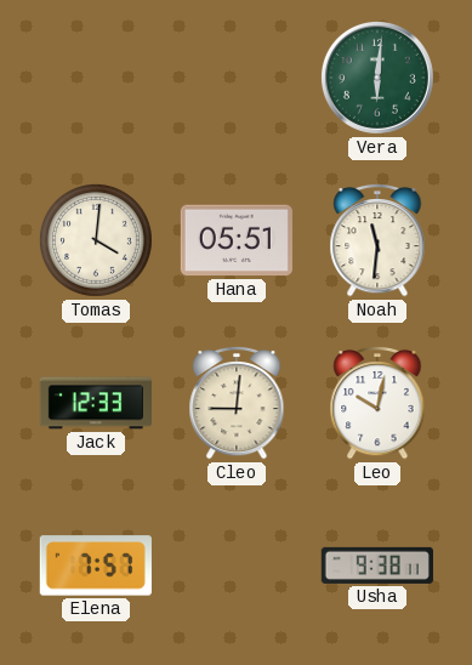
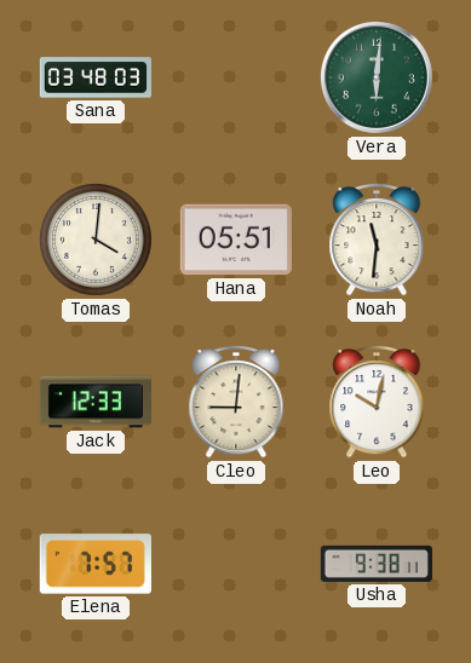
Sana: none -> 03:48
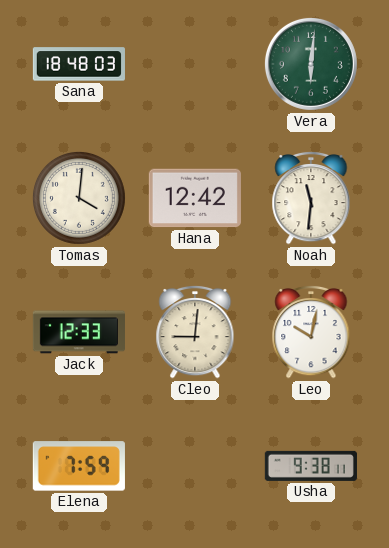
Sana: 03:48 -> 18:48
Hana: 05:51 -> 12:42
Elena: 7:57 -> 7:59
